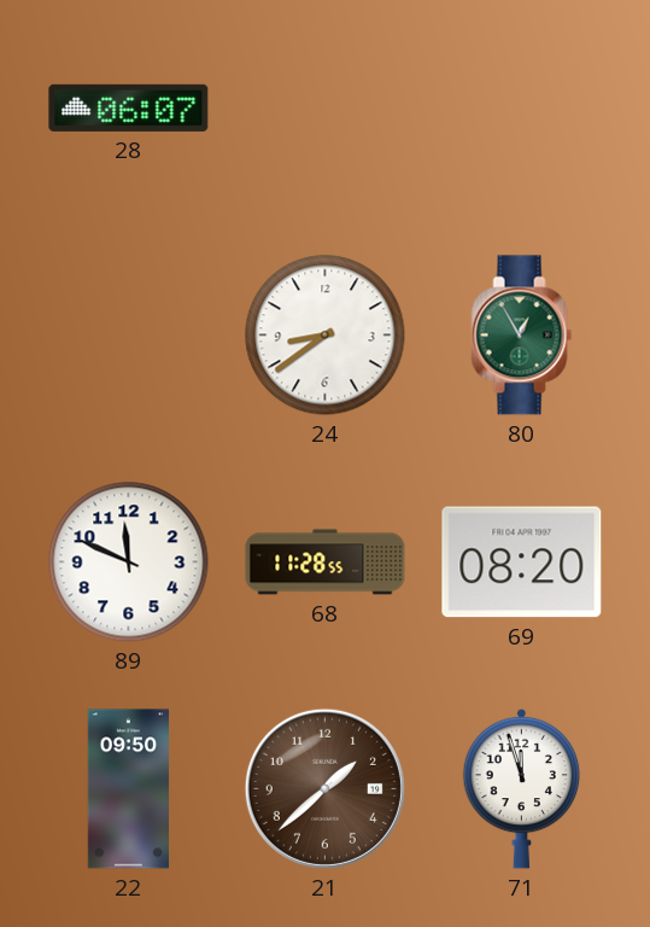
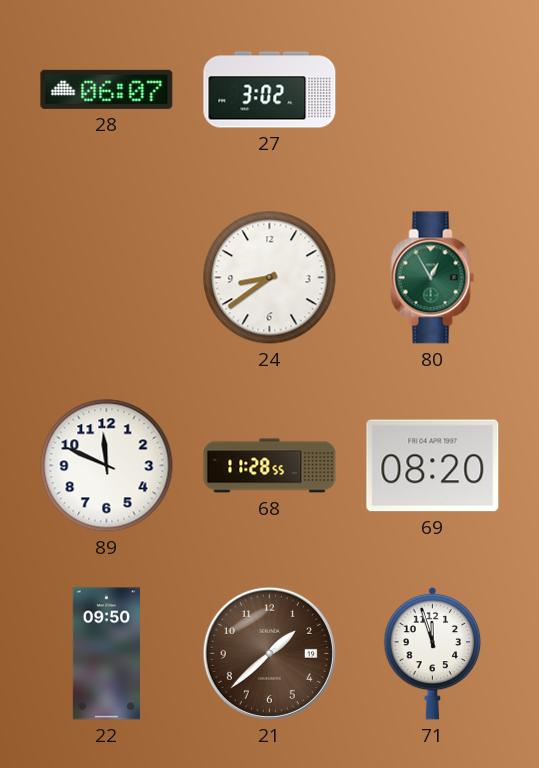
27: none -> 3:02
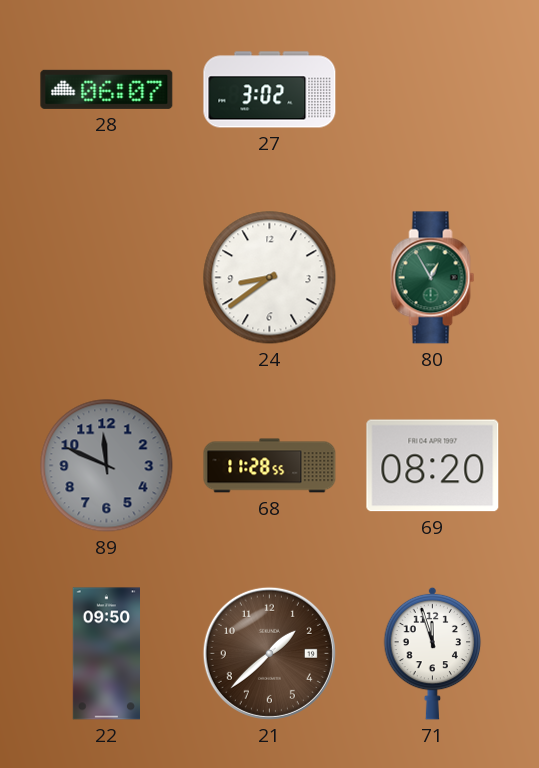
89 dial: white -> grey
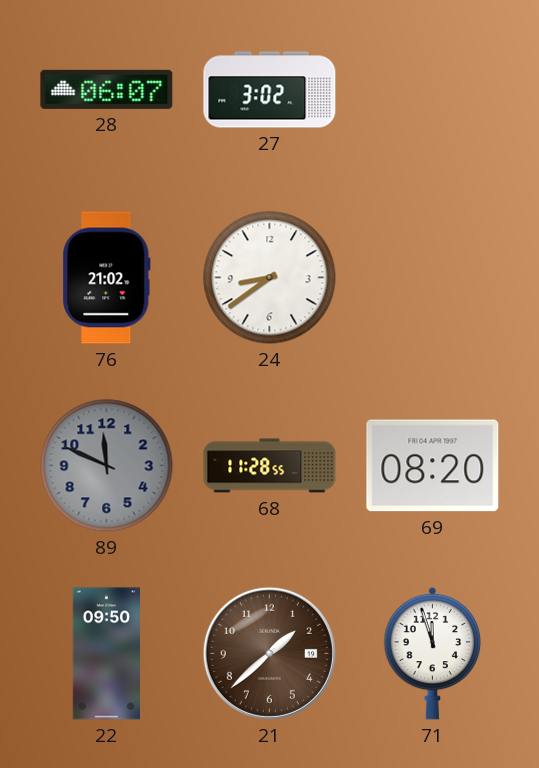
76: none -> 21:02
80: 12:55 -> none
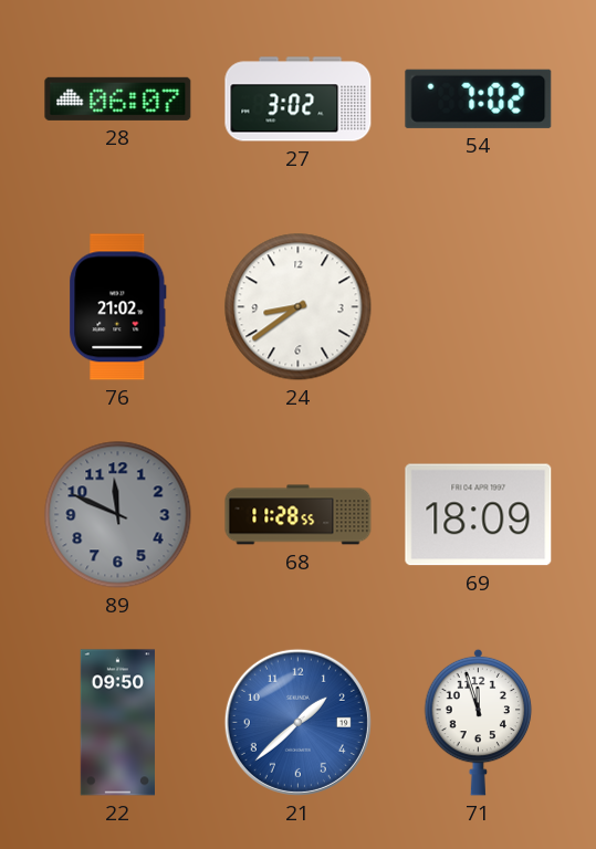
54: none -> 7:02
69: 08:20 -> 18:09
21 dial: brown -> blue
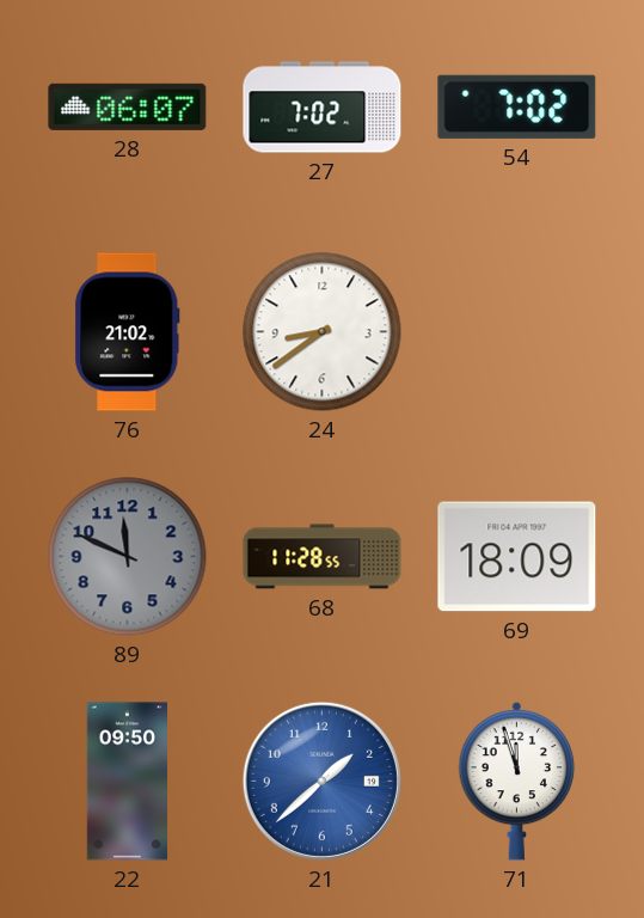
27: 3:02 -> 7:02
